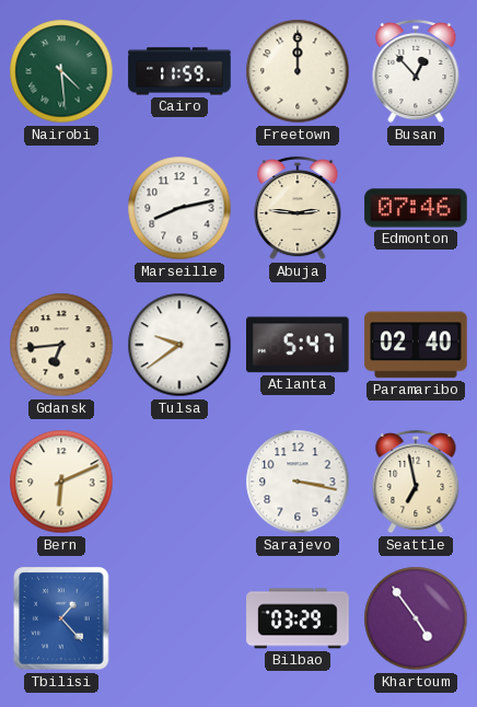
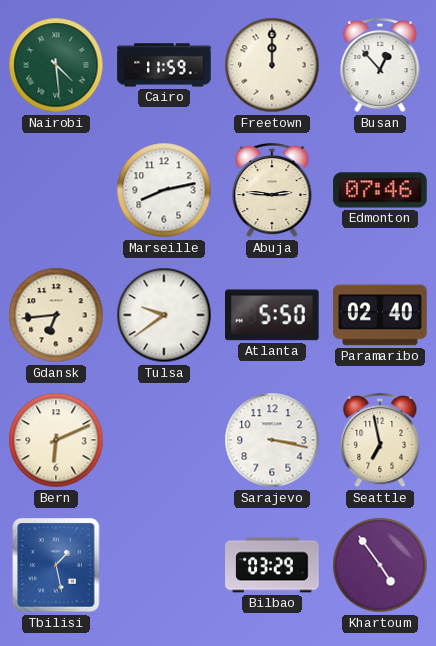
Atlanta: 5:47 -> 5:50
Tbilisi: 1:23 -> 1:28
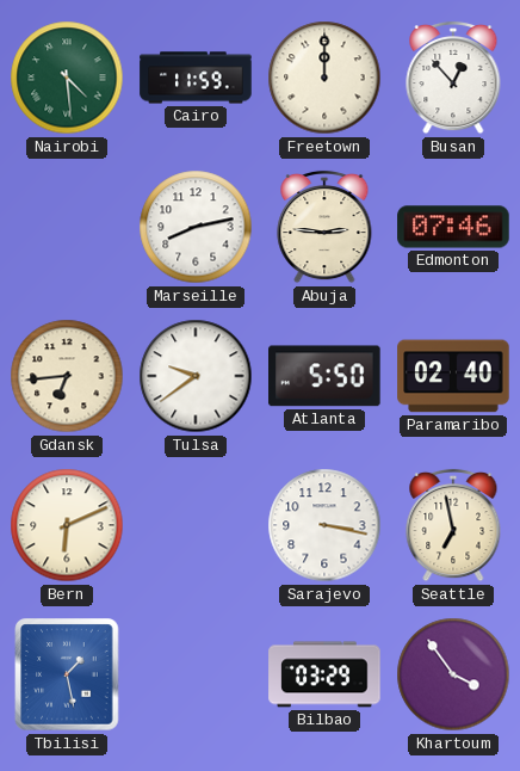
Khartoum: 4:54 -> 3:54
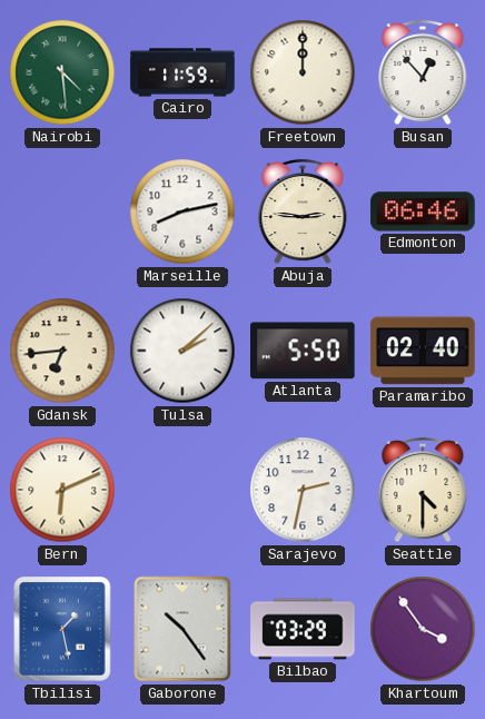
Edmonton: 07:46 -> 06:46
Tulsa: 9:39 -> 2:08
Sarajevo: 3:17 -> 2:32
Seattle: 6:58 -> 4:30
Gaborone: none -> 10:24
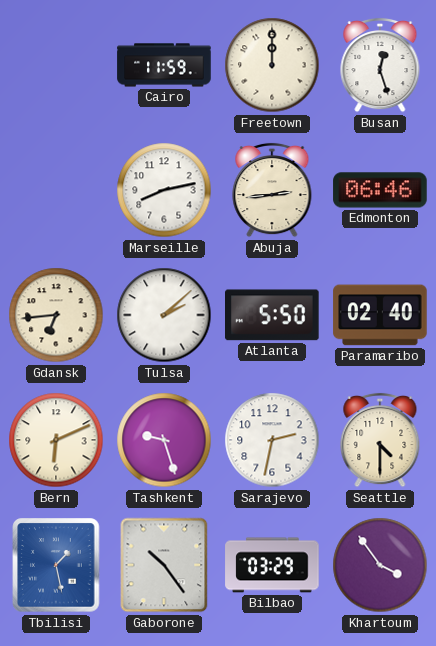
Nairobi: 4:29 -> none
Busan: 12:53 -> 12:27
Abuja: 2:46 -> 2:44
Tashkent: none -> 9:27
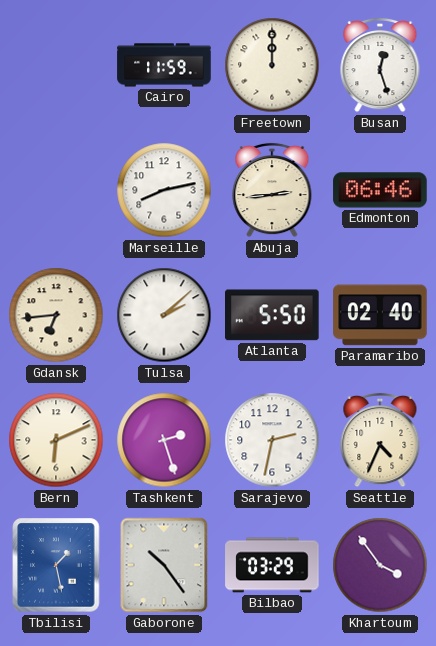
Tashkent: 9:27 -> 2:27
Seattle: 4:30 -> 4:34
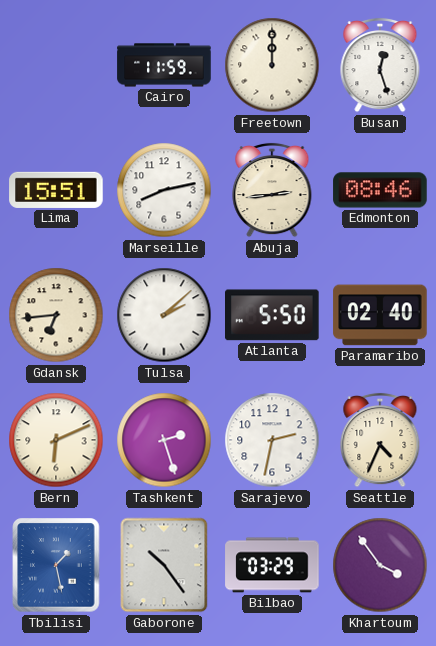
Lima: none -> 15:51
Edmonton: 06:46 -> 08:46
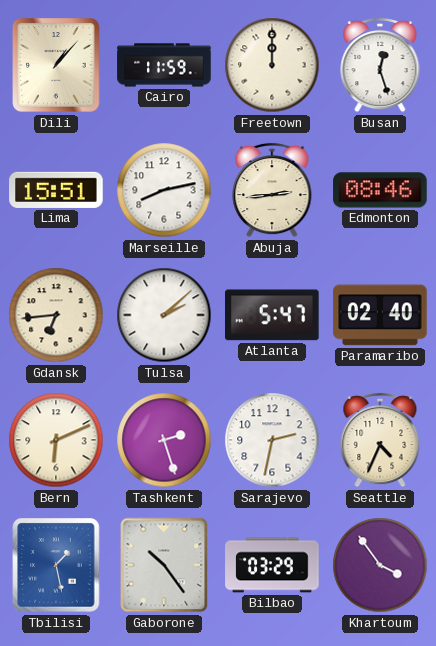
Dili: none -> 1:07
Atlanta: 5:50 -> 5:47
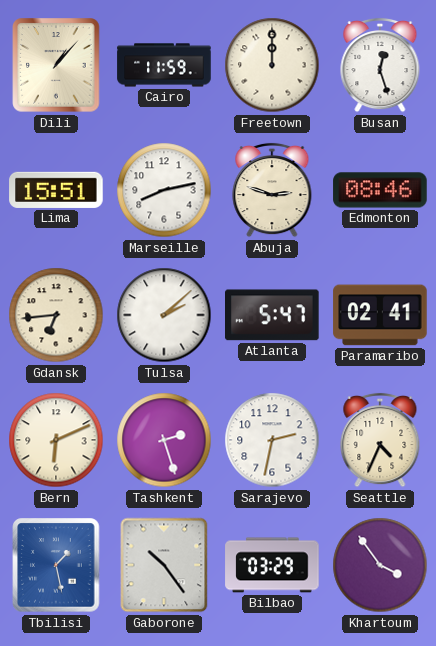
Abuja: 2:44 -> 2:48
Paramaribo: 02:40 -> 02:41
